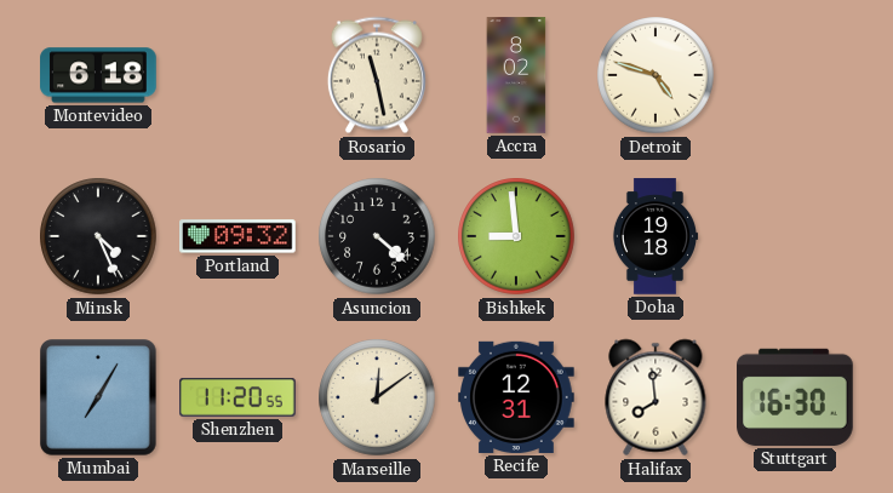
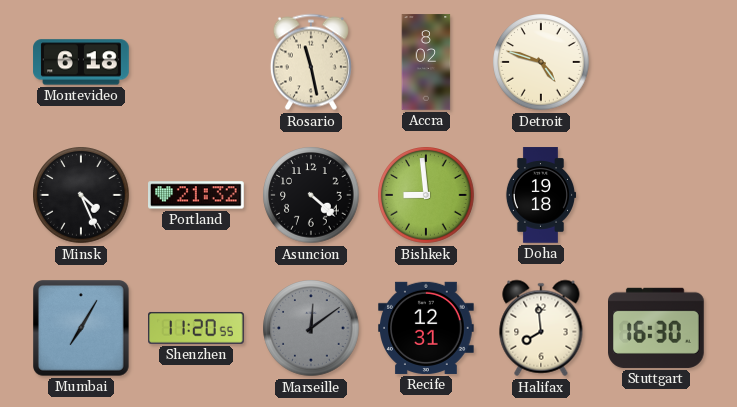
Portland: 09:32 -> 21:32
Marseille dial: cream -> grey
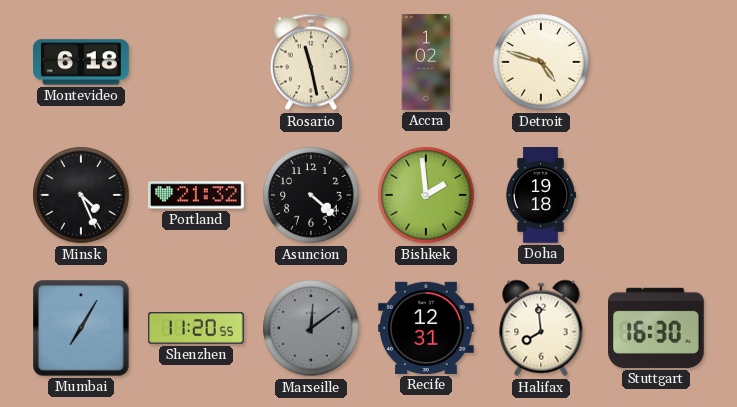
Accra: 8:02 -> 1:02
Bishkek: 8:59 -> 1:59
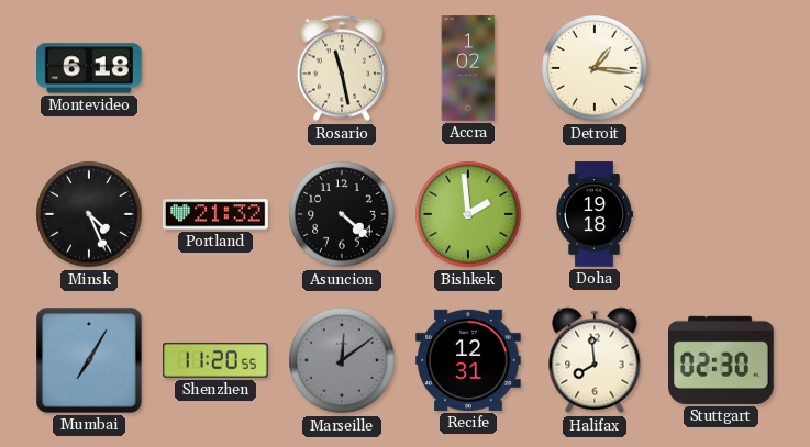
Detroit: 4:48 -> 1:16
Stuttgart: 16:30 -> 02:30
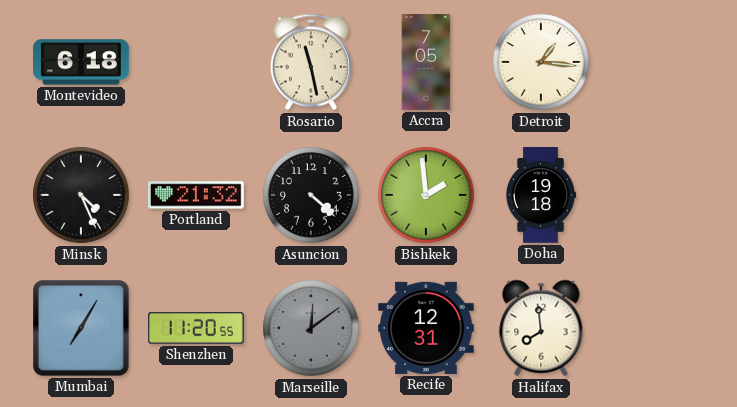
Accra: 1:02 -> 7:05
Stuttgart: 02:30 -> none
